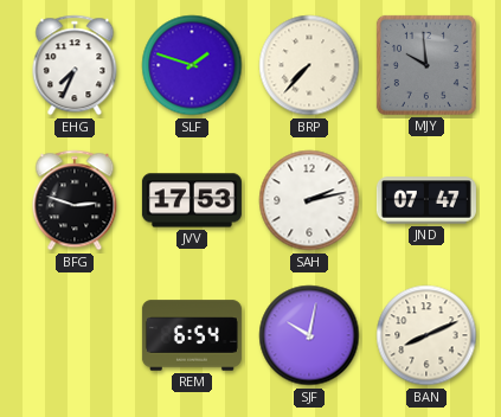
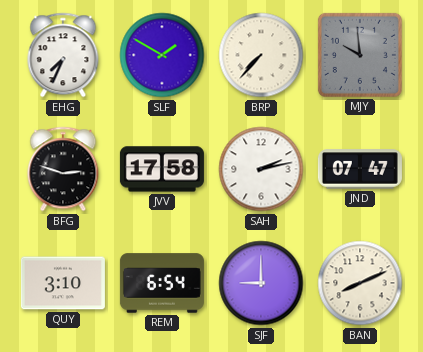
SLF: 1:48 -> 1:50
JVV: 17:53 -> 17:58
QUY: none -> 3:10
SJF: 10:02 -> 9:00
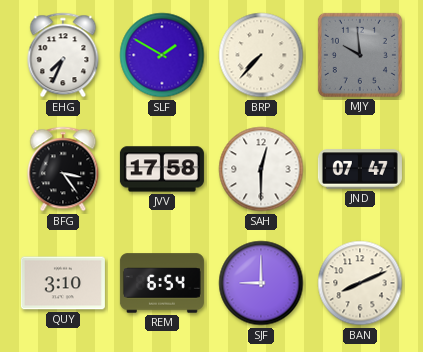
BFG: 2:48 -> 3:24
SAH: 2:13 -> 12:30
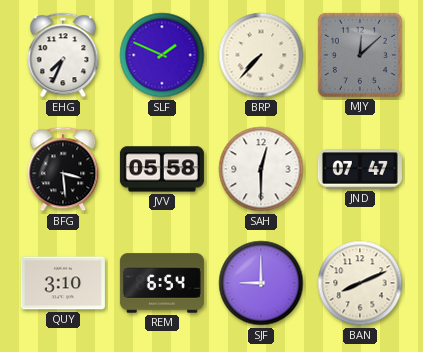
SLF: 1:50 -> 1:49
MJY: 9:59 -> 12:08
BFG: 3:24 -> 3:29
JVV: 17:58 -> 05:58
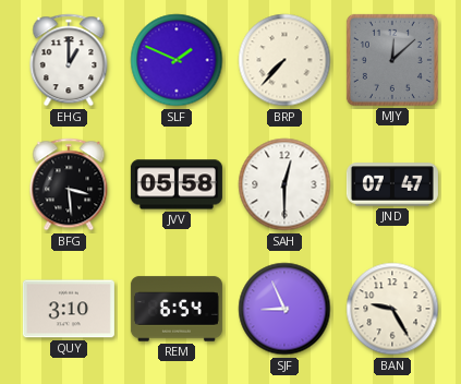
EHG: 7:34 -> 1:00
SJF: 9:00 -> 8:56
BAN: 8:11 -> 9:25
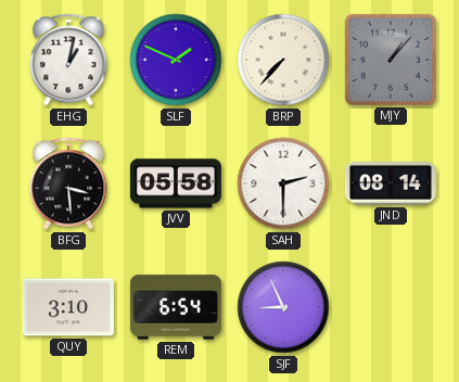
EHG: 1:00 -> 1:02
MJY: 12:08 -> 1:07
SAH: 12:30 -> 2:30
JND: 07:47 -> 08:14
BAN: 9:25 -> none
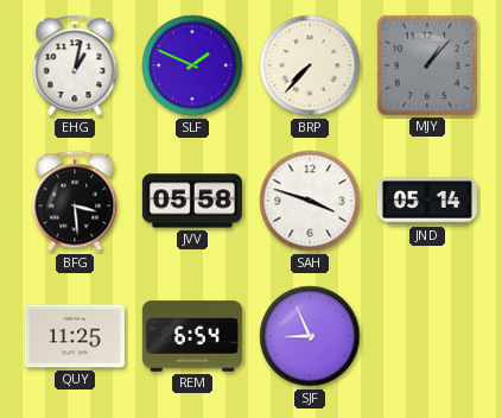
SAH: 2:30 -> 3:48
JND: 08:14 -> 05:14
QUY: 3:10 -> 11:25
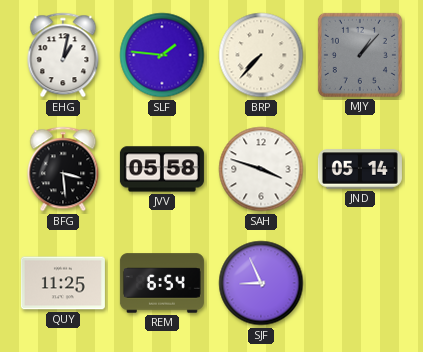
SLF: 1:49 -> 1:46
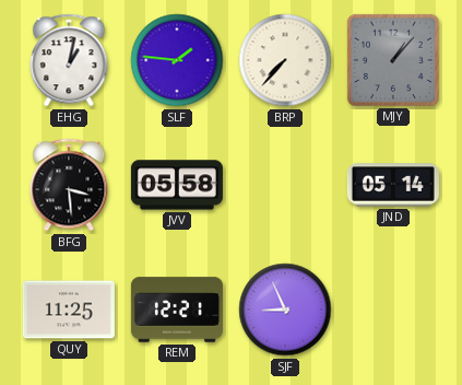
SAH: 3:48 -> none
REM: 6:54 -> 12:21
